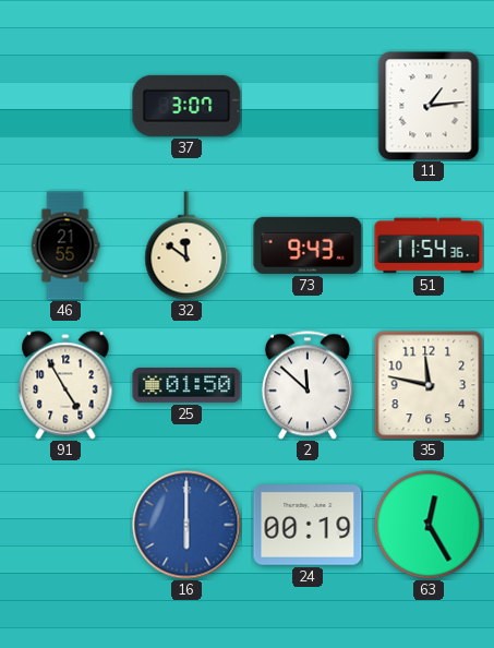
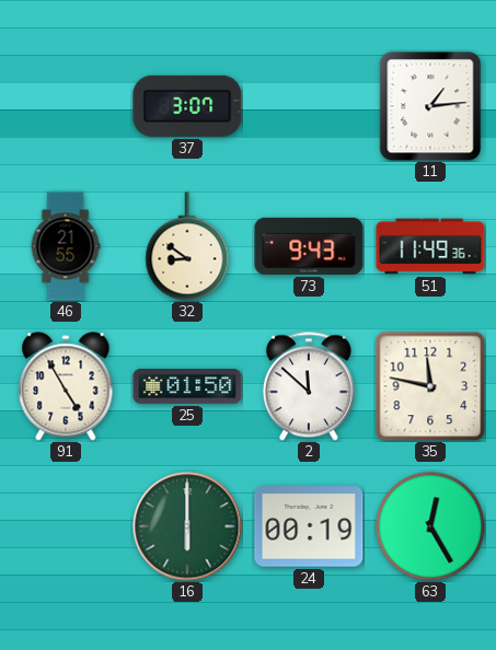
32: 11:51 -> 8:51
51: 11:54 -> 11:49
16 dial: blue -> green
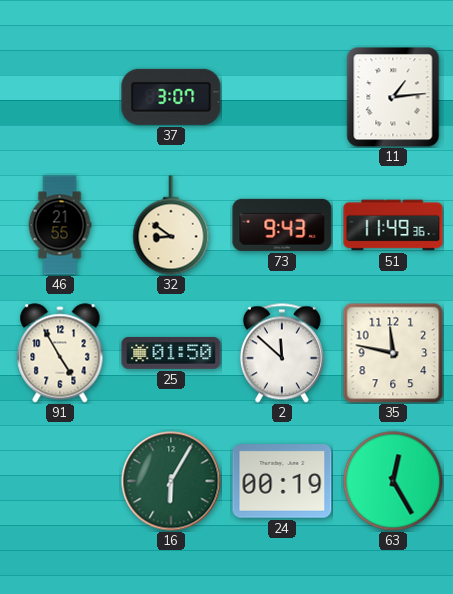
16: 6:00 -> 6:05
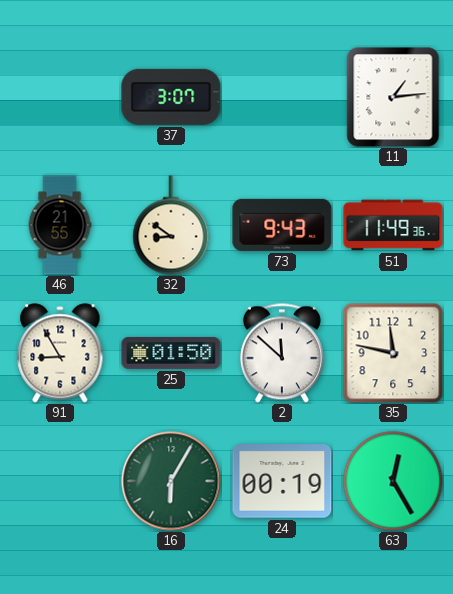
91: 4:55 -> 8:55
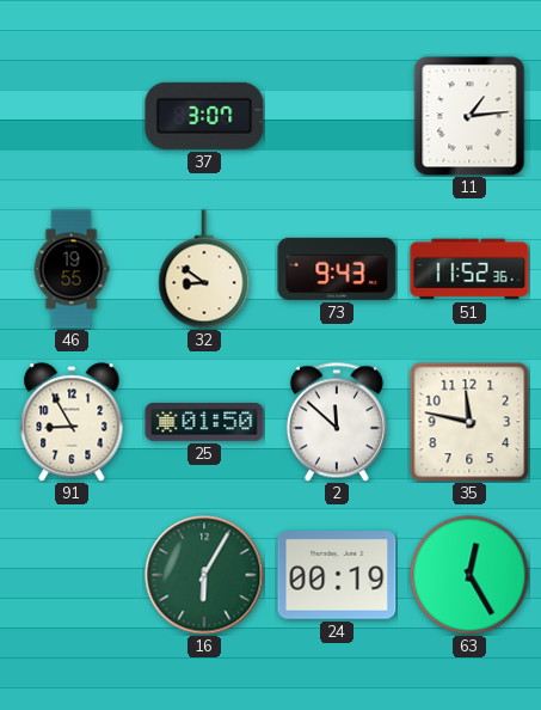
46: 21:55 -> 19:55
51: 11:49 -> 11:52
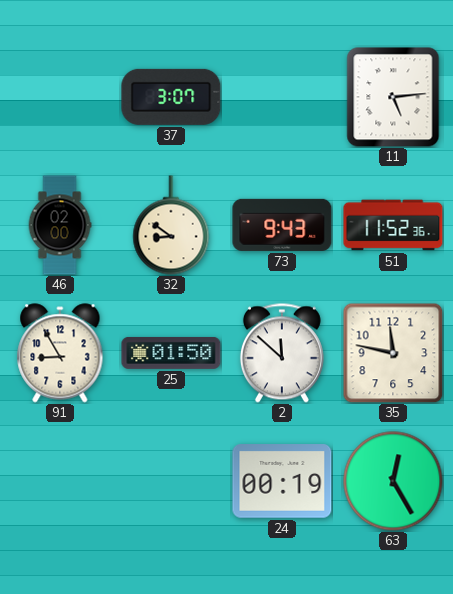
11: 1:14 -> 5:14
46: 19:55 -> 02:00
16: 6:05 -> none
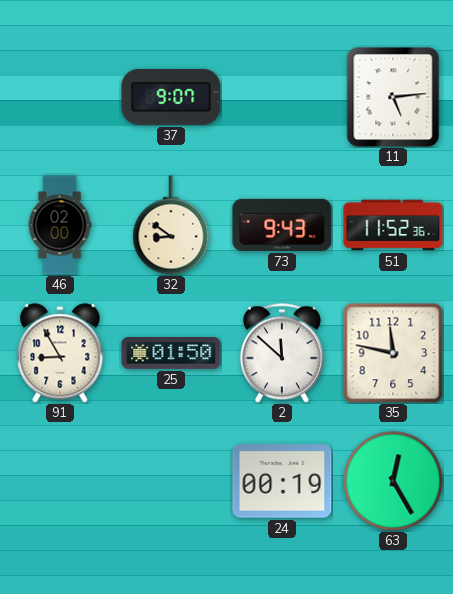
37: 3:07 -> 9:07
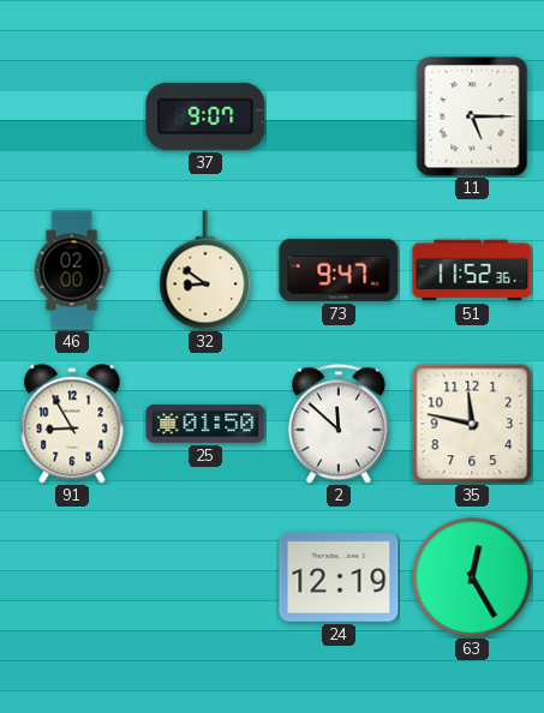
11: 5:14 -> 5:15
73: 9:43 -> 9:47
24: 00:19 -> 12:19
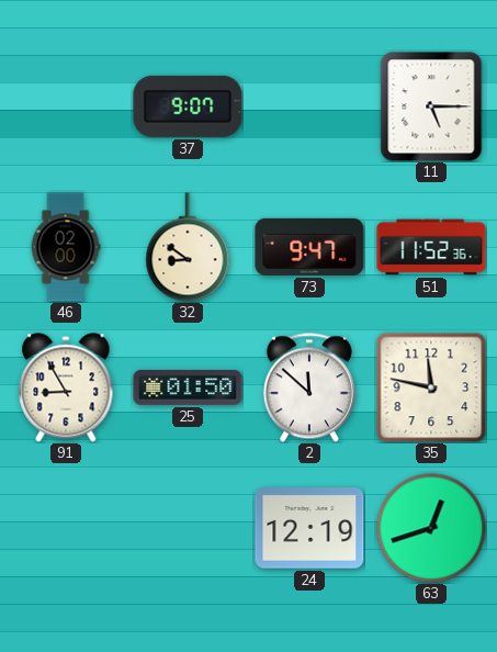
63: 12:25 -> 12:42
